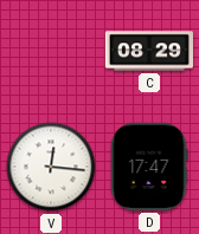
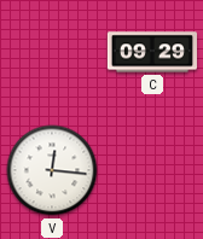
C: 08:29 -> 09:29
D: 17:47 -> none
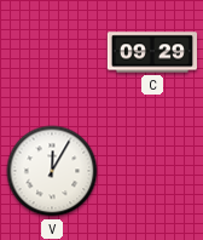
V: 12:16 -> 12:05
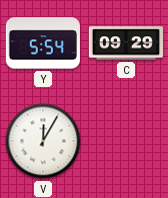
Y: none -> 5:54
